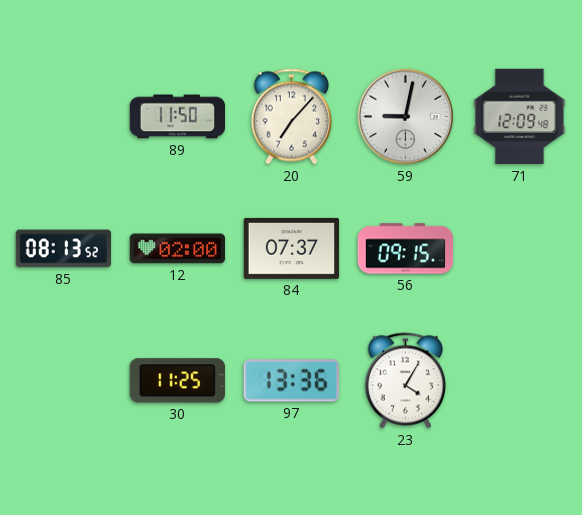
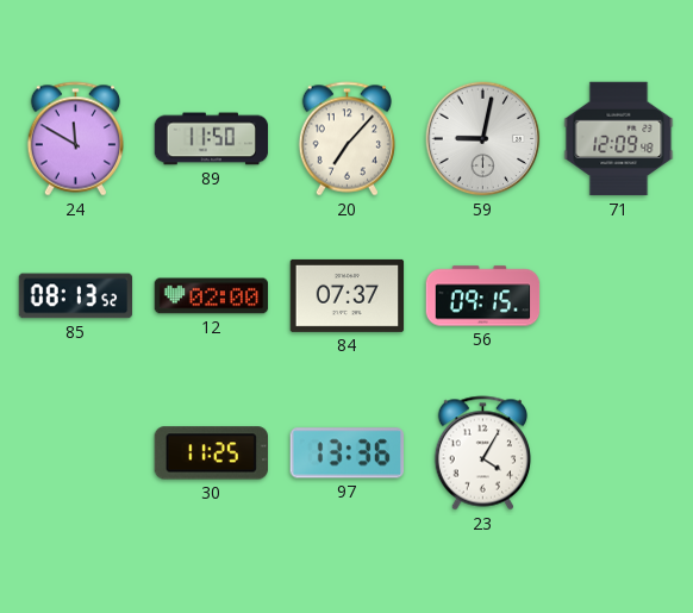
24: none -> 11:50
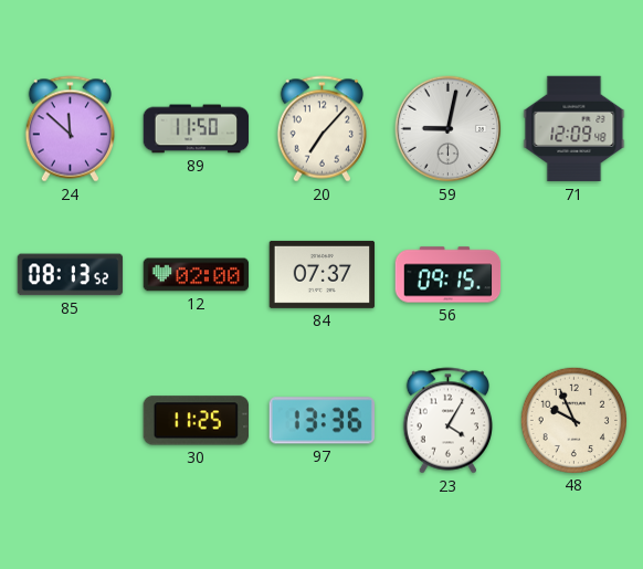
24: 11:50 -> 11:52
48: none -> 9:56
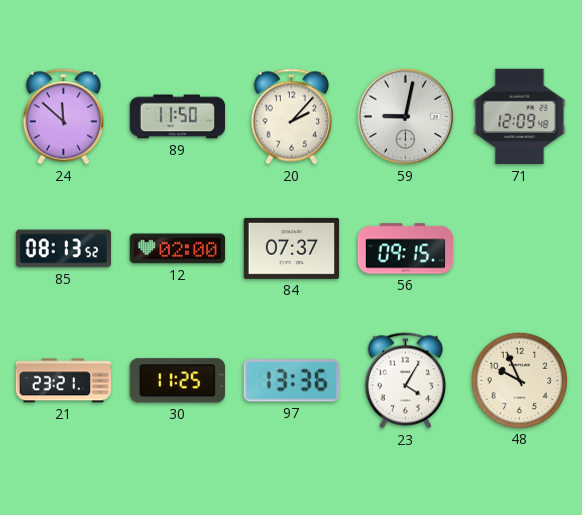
20: 7:07 -> 2:07
21: none -> 23:21
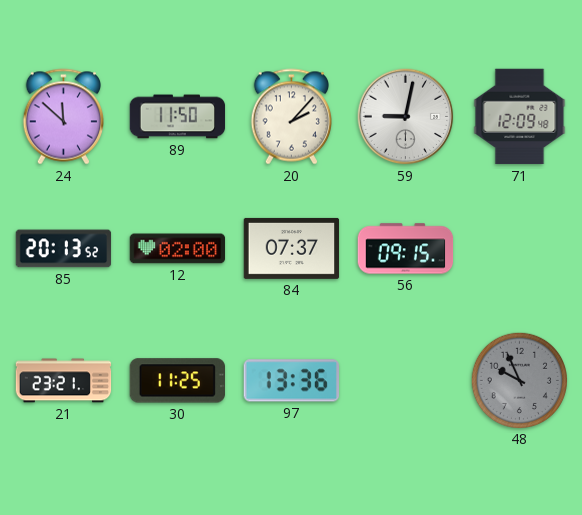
85: 08:13 -> 20:13
23: 4:05 -> none
48 dial: cream -> grey
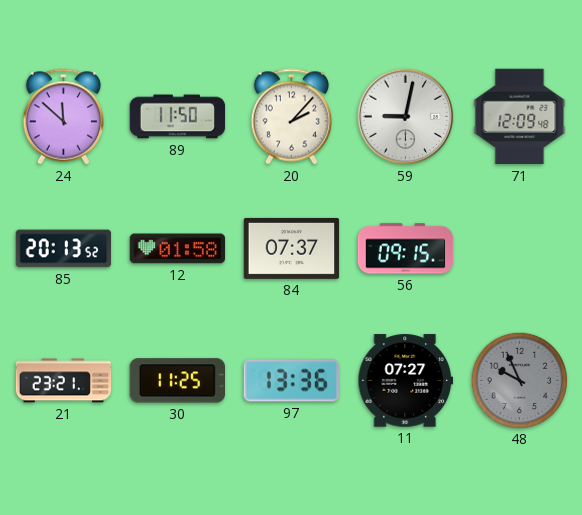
12: 02:00 -> 01:58
11: none -> 07:27
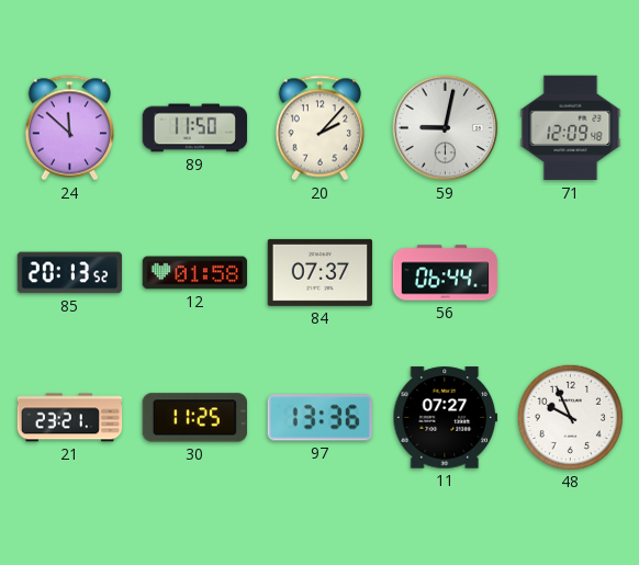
56: 09:15 -> 06:44
48 dial: grey -> white
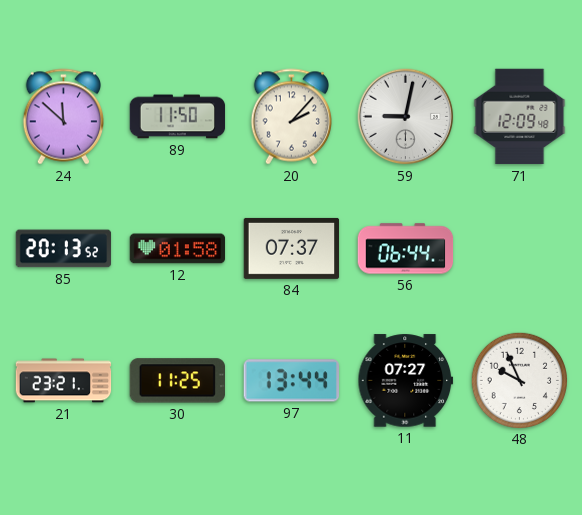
97: 13:36 -> 13:44
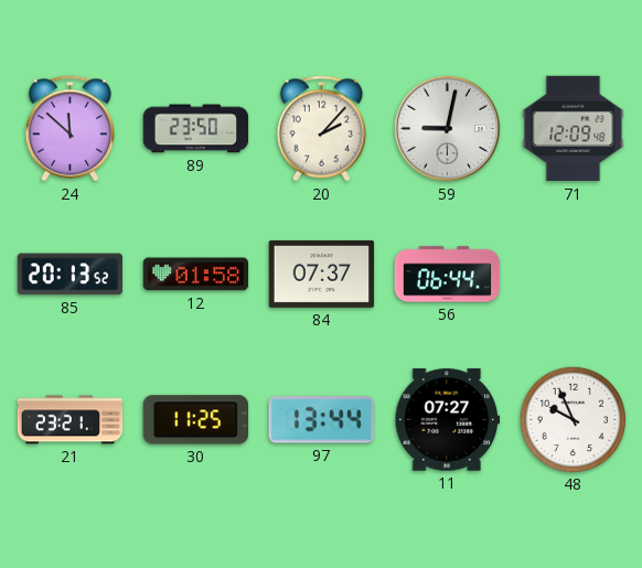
89: 11:50 -> 23:50
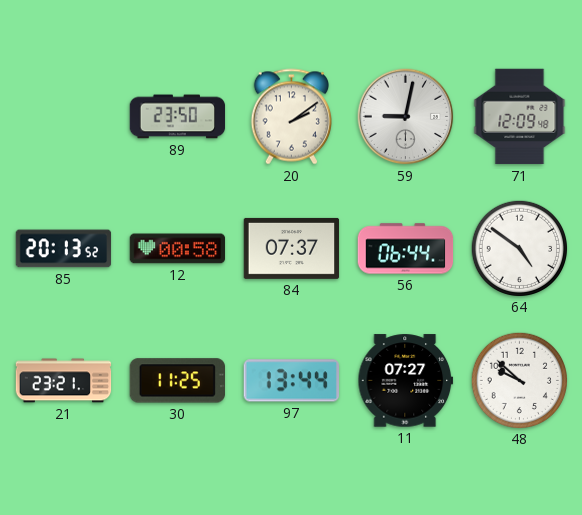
24: 11:52 -> none
20: 2:07 -> 2:09
12: 01:58 -> 00:58
64: none -> 4:51
48: 9:56 -> 9:52
